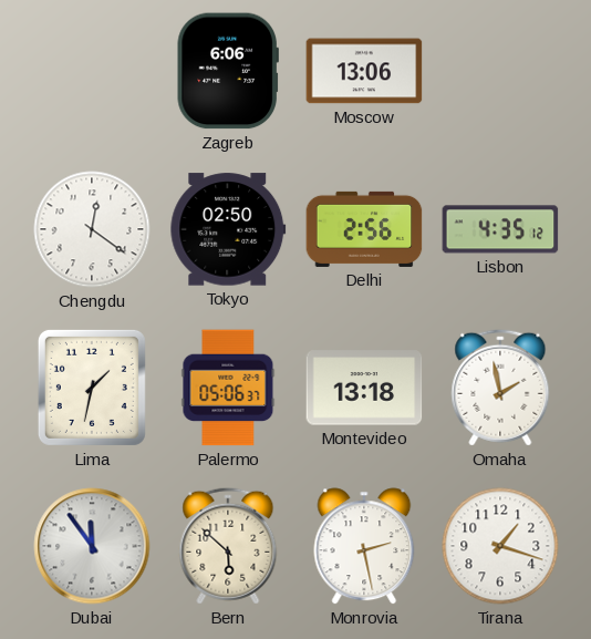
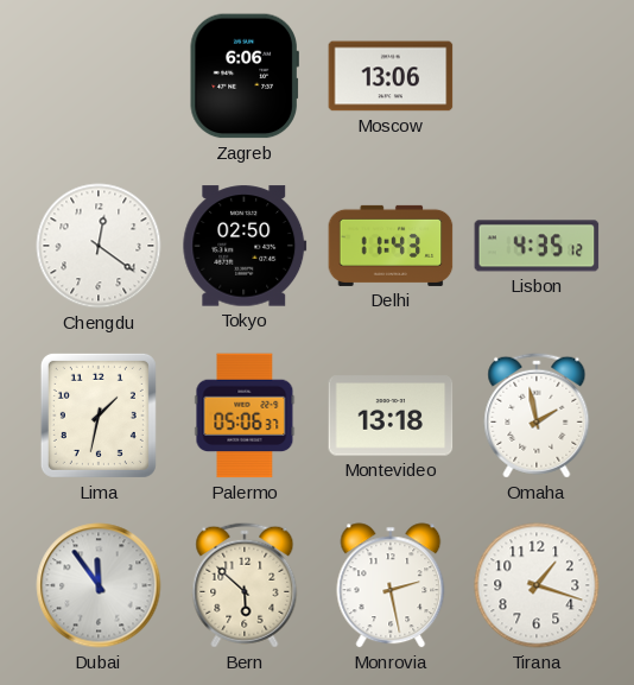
Delhi: 2:56 -> 11:43
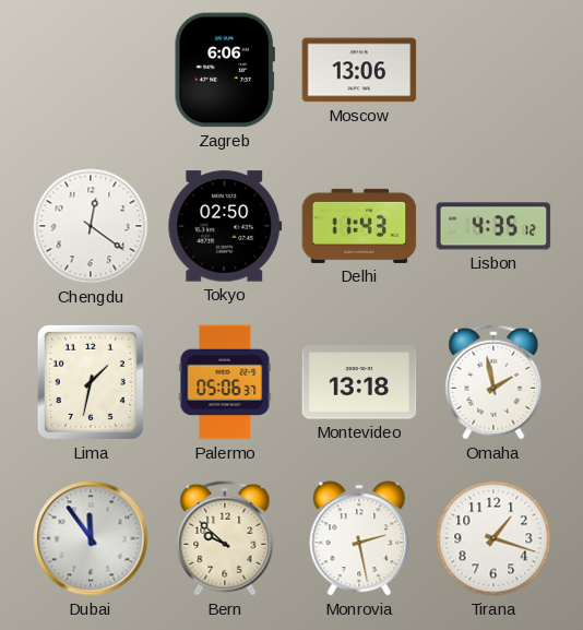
Bern: 5:52 -> 9:52
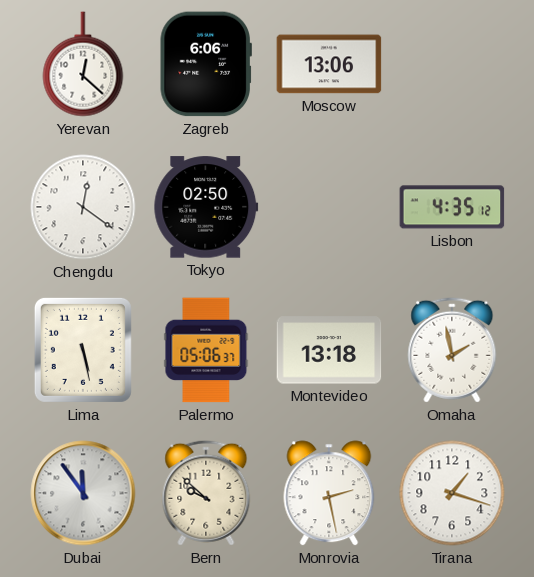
Yerevan: none -> 12:22
Delhi: 11:43 -> none
Lima: 1:32 -> 5:28
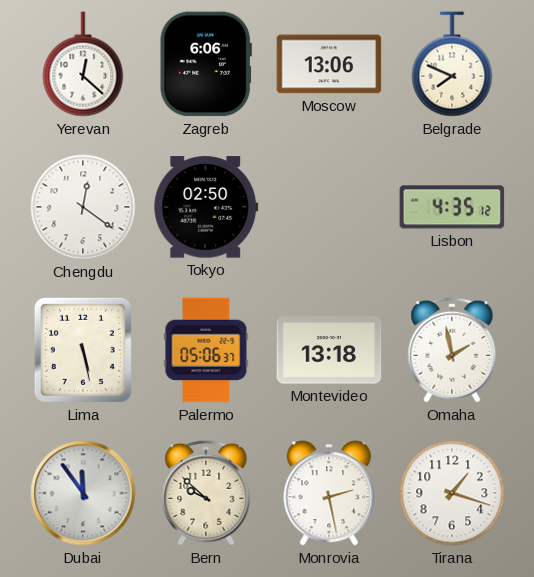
Belgrade: none -> 7:49
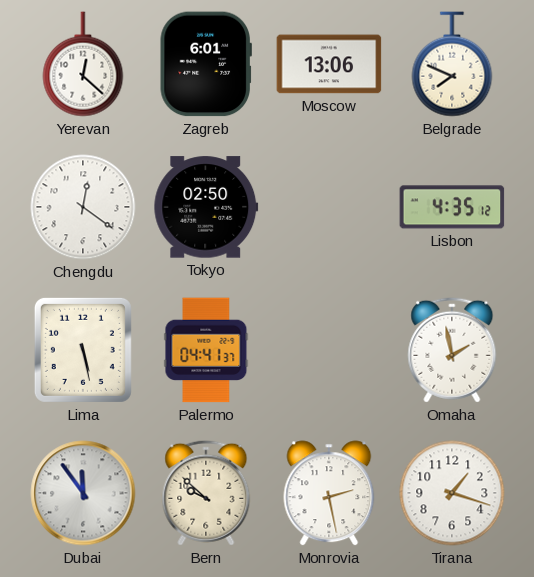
Zagreb: 6:06 -> 6:01
Palermo: 05:06 -> 04:41
Montevideo: 13:18 -> none
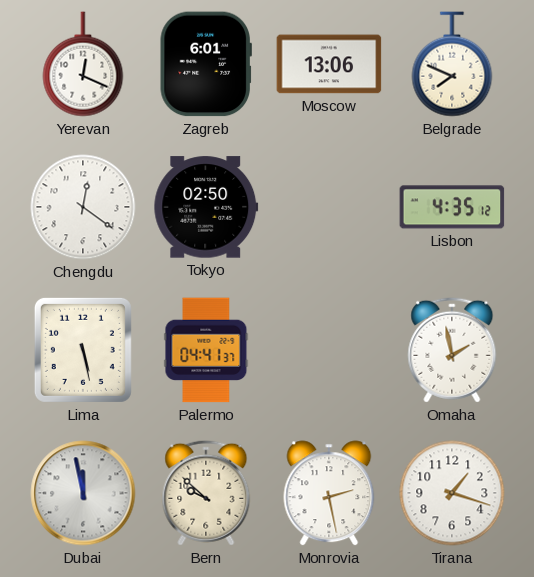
Yerevan: 12:22 -> 12:19
Dubai: 11:54 -> 11:58
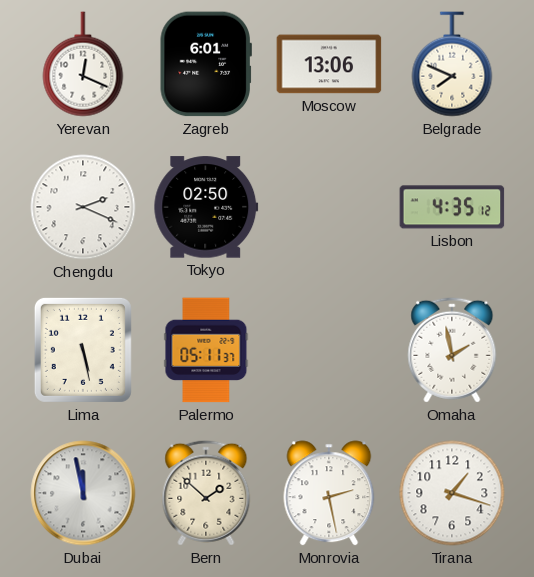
Chengdu: 12:21 -> 2:19
Palermo: 04:41 -> 05:11
Bern: 9:52 -> 1:52
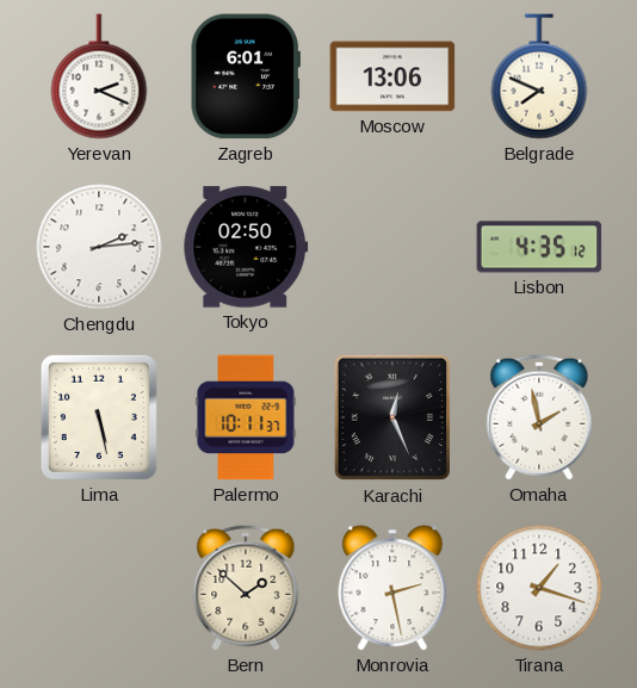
Yerevan: 12:19 -> 2:19
Chengdu: 2:19 -> 2:14
Palermo: 05:11 -> 10:11
Karachi: none -> 12:26
Dubai: 11:58 -> none
